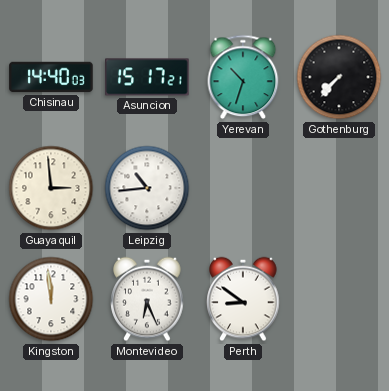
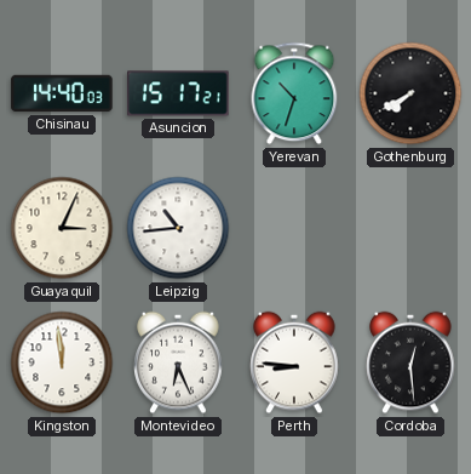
Gothenburg: 7:37 -> 7:40
Guayaquil: 2:59 -> 3:04
Perth: 8:51 -> 8:46
Cordoba: none -> 12:29
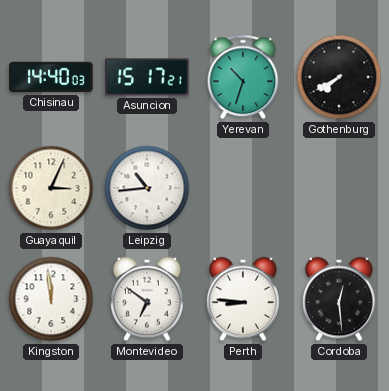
Montevideo: 6:26 -> 6:51
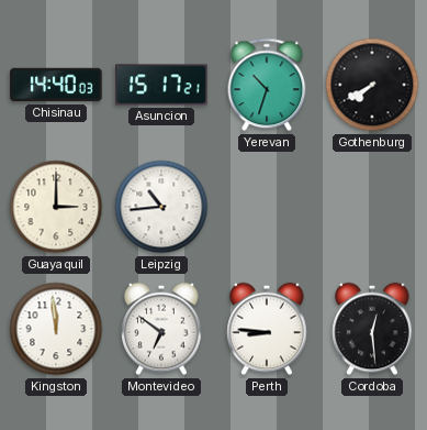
Guayaquil: 3:04 -> 3:00
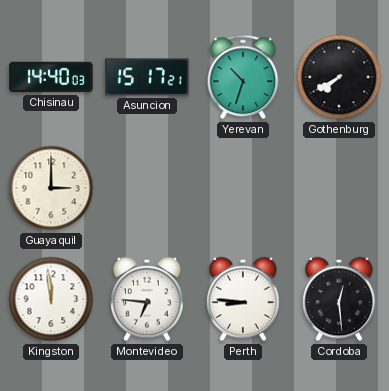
Leipzig: 10:44 -> none
Montevideo: 6:51 -> 6:46
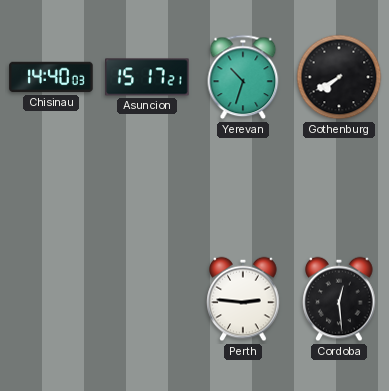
Guayaquil: 3:00 -> none
Kingston: 11:59 -> none
Montevideo: 6:46 -> none
Perth: 8:46 -> 2:46
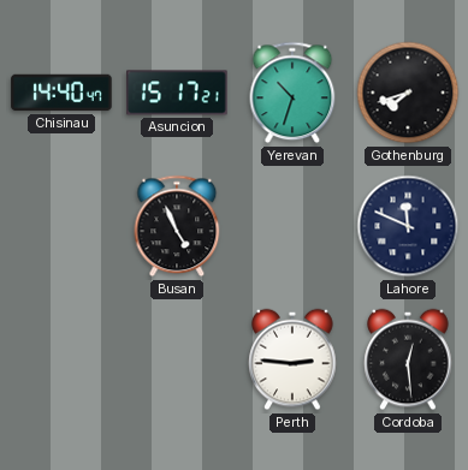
Chisinau: 14:40:03 -> 14:40:47
Gothenburg: 7:40 -> 7:42
Busan: none -> 4:56
Lahore: none -> 11:49
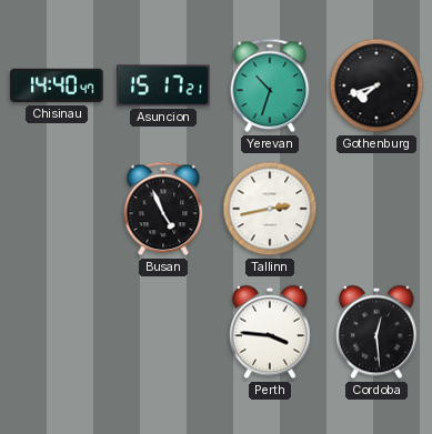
Tallinn: none -> 2:43
Lahore: 11:49 -> none
Perth: 2:46 -> 3:46
